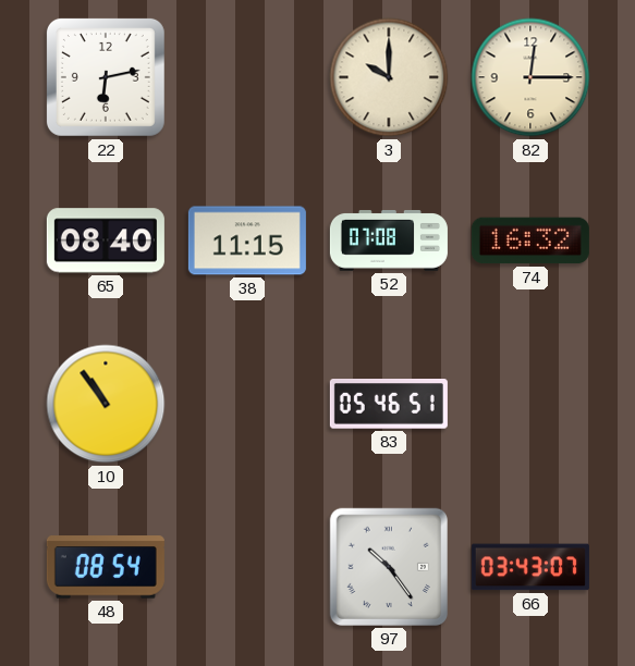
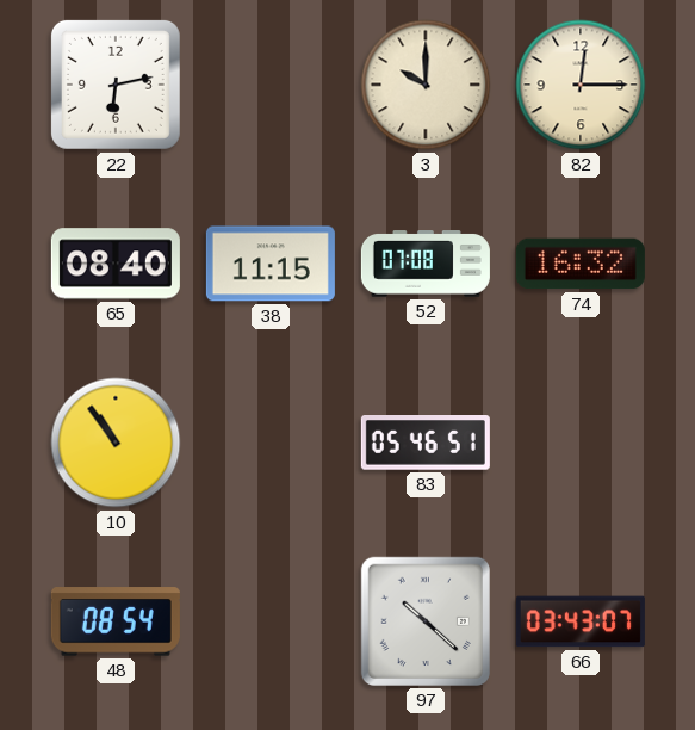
97: 10:24 -> 10:22
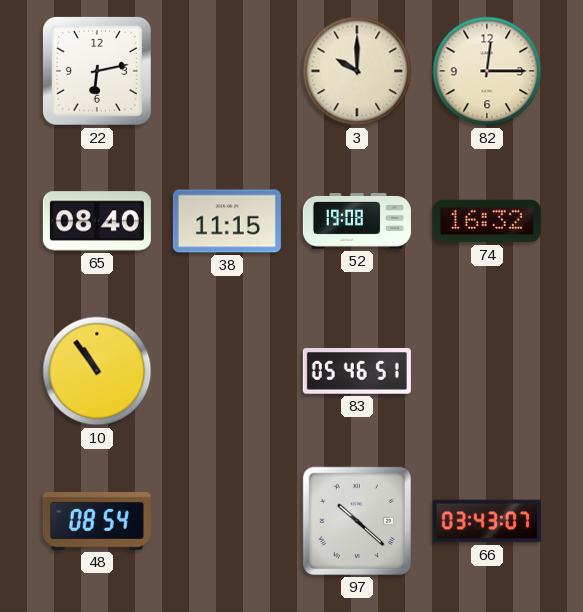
52: 07:08 -> 19:08
